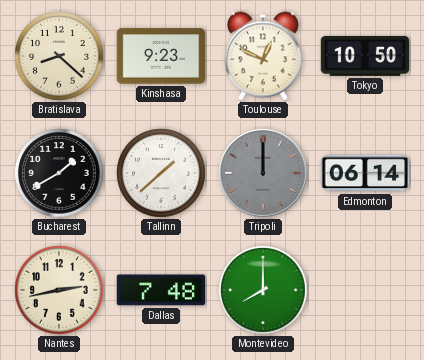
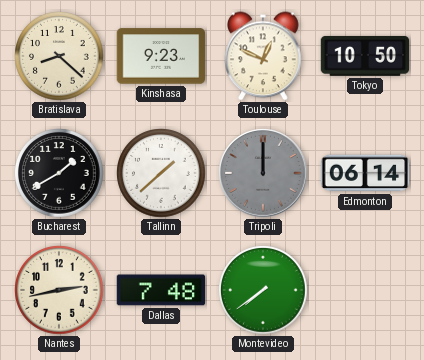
Montevideo: 8:00 -> 7:39
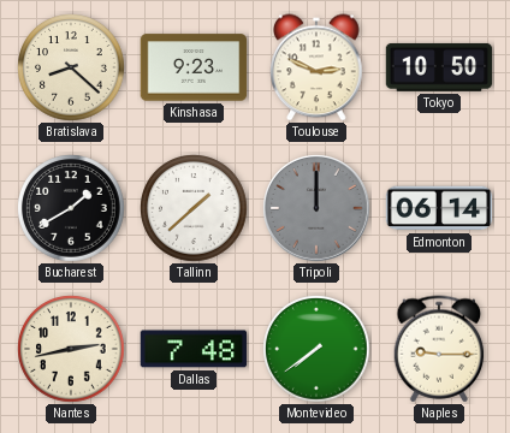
Toulouse: 12:49 -> 2:49
Naples: none -> 9:15
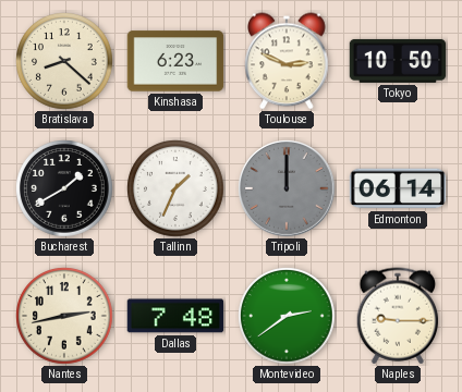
Kinshasa: 9:23 -> 6:23
Tallinn: 1:38 -> 1:34
Montevideo: 7:39 -> 2:39
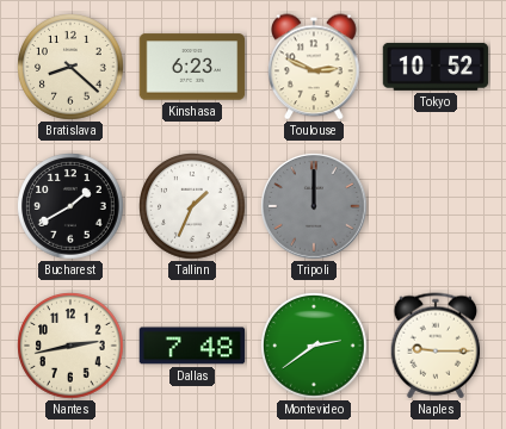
Tokyo: 10:50 -> 10:52
Edmonton: 06:14 -> none
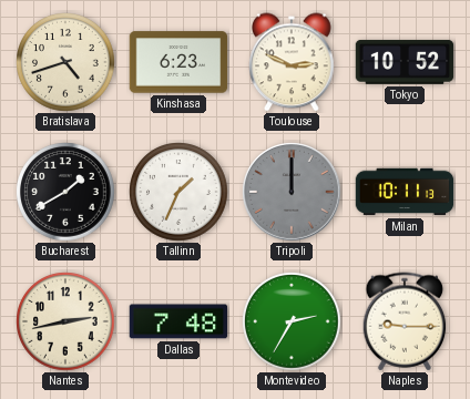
Bratislava: 8:22 -> 4:42
Milan: none -> 10:11
Montevideo: 2:39 -> 2:35
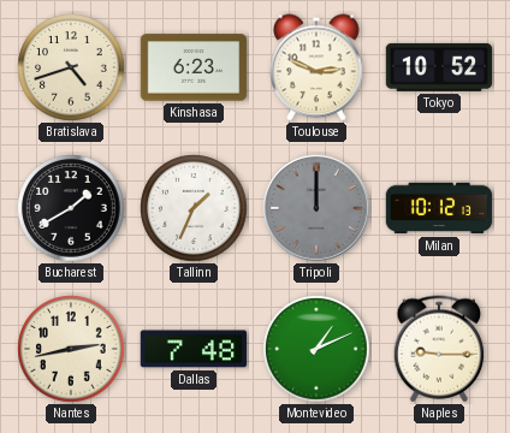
Milan: 10:11 -> 10:12
Montevideo: 2:35 -> 1:11
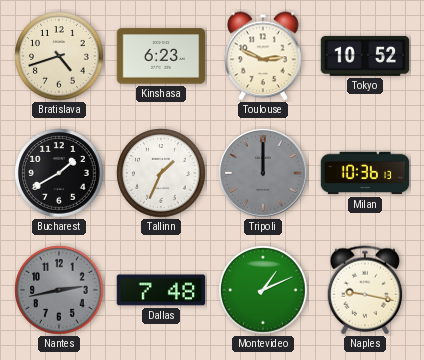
Milan: 10:12 -> 10:36
Nantes dial: cream -> grey
Naples: 9:15 -> 9:17
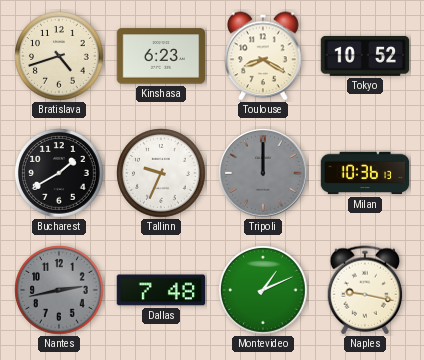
Toulouse: 2:49 -> 8:20
Tallinn: 1:34 -> 9:34
